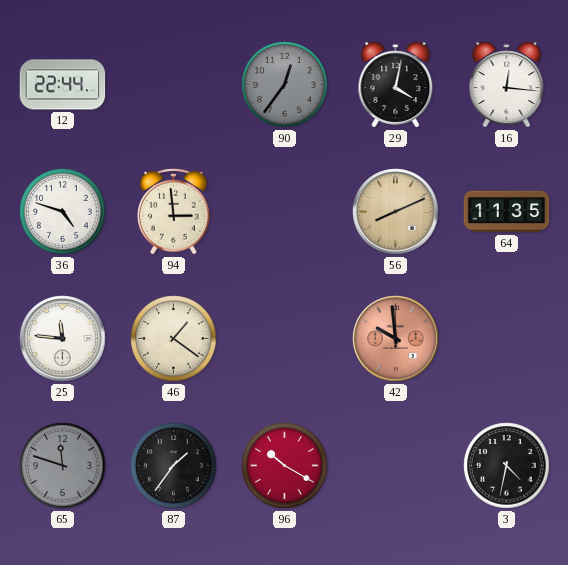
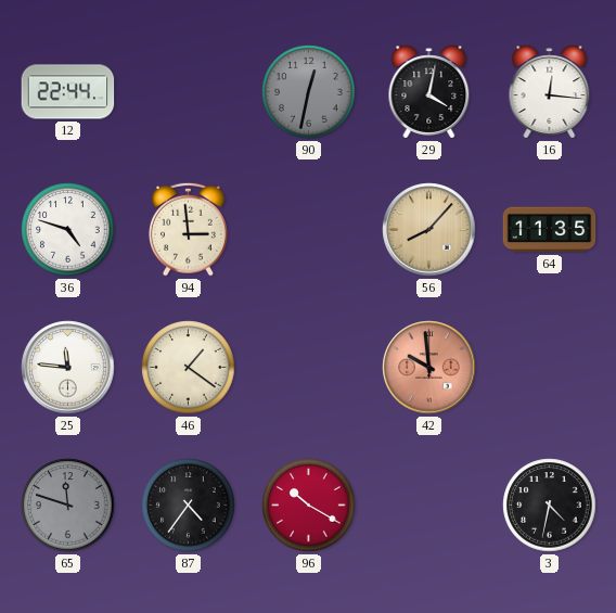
90: 12:36 -> 12:32
56: 8:11 -> 8:07
87: 1:36 -> 4:36
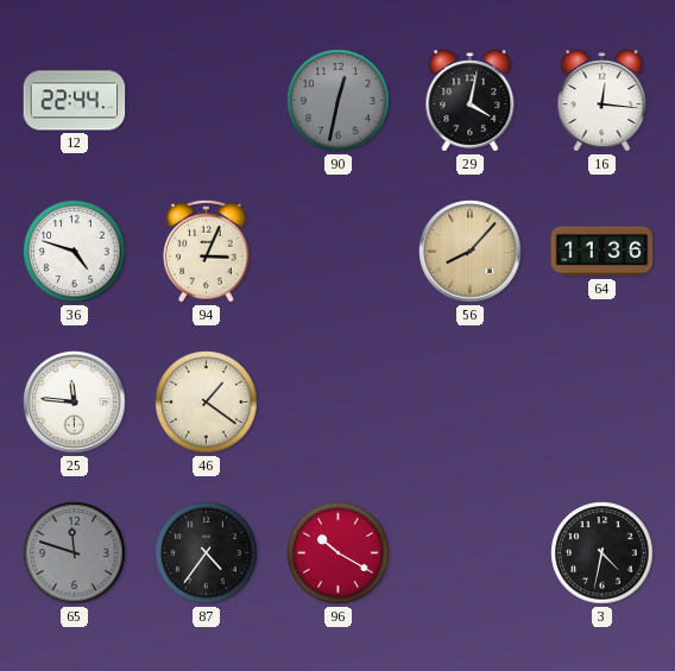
94: 2:59 -> 3:04
64: 11:35 -> 11:36
42: 9:59 -> none
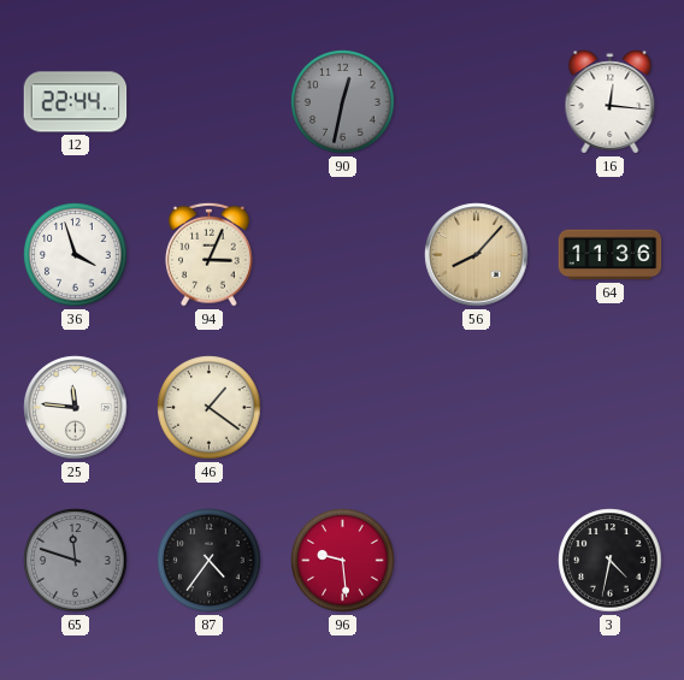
29: 4:02 -> none
36: 4:48 -> 3:57
96: 10:20 -> 9:29
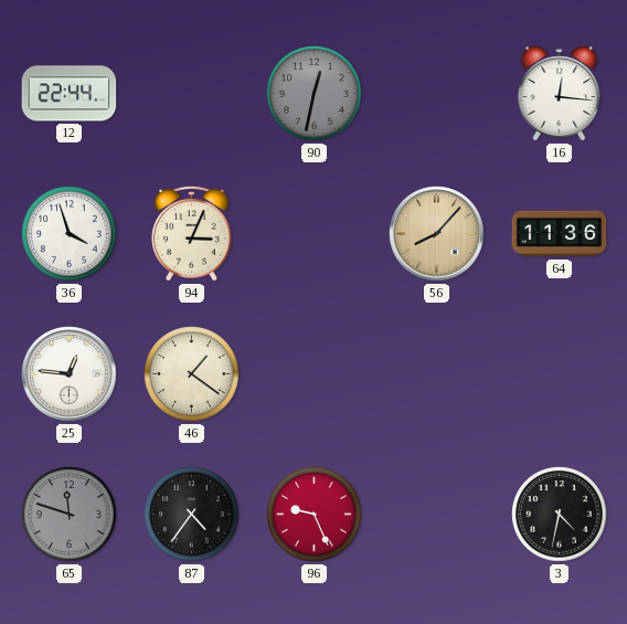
25: 11:46 -> 12:46
96: 9:29 -> 9:26
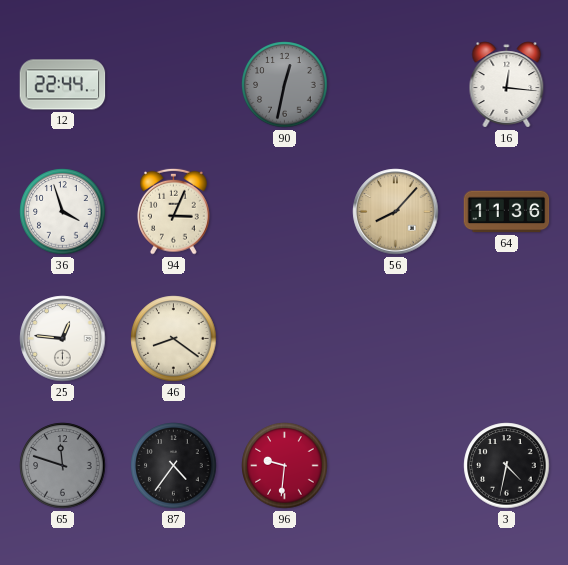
46: 1:21 -> 8:21
96: 9:26 -> 9:31
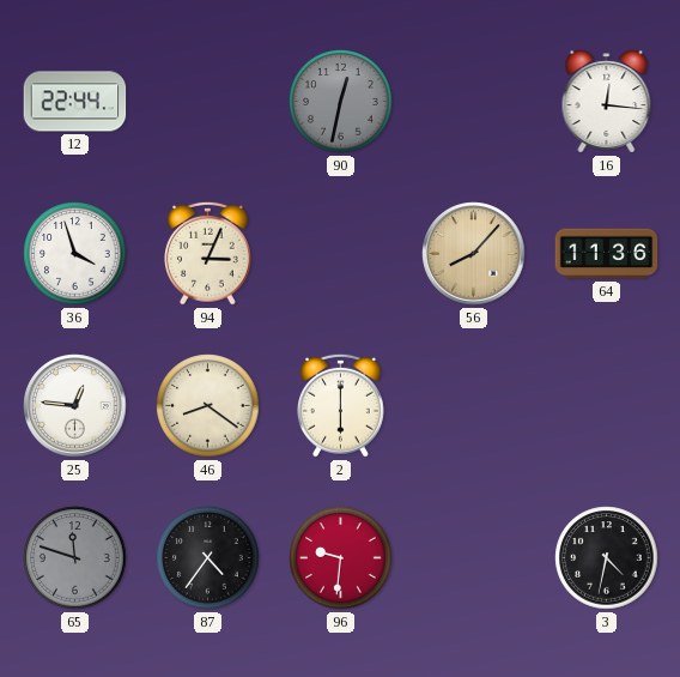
2: none -> 6:00
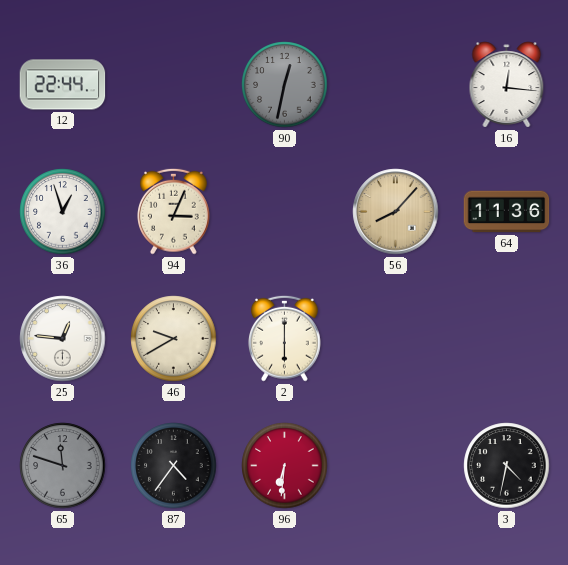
36: 3:57 -> 12:57
46: 8:21 -> 9:40
96: 9:31 -> 6:31
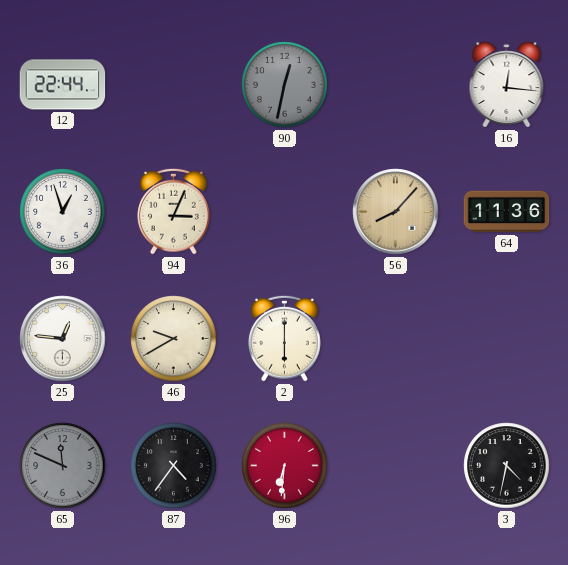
65: 11:48 -> 11:49
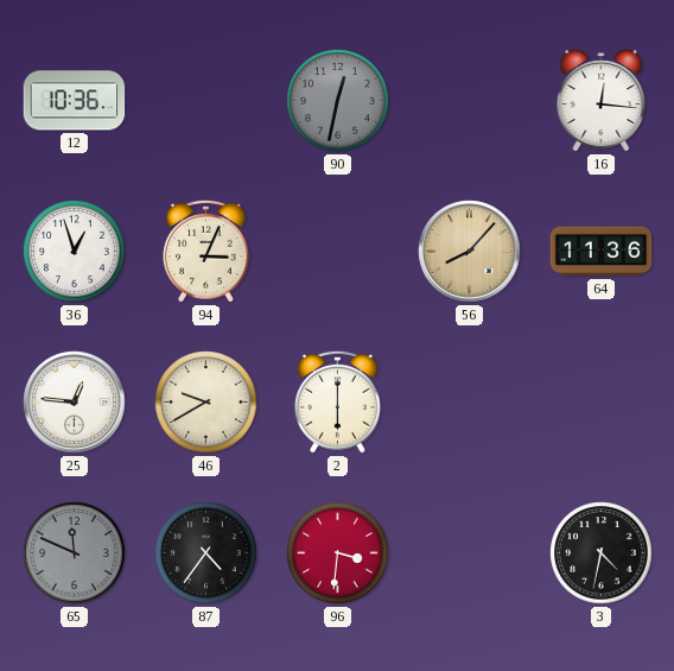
12: 22:44 -> 10:36
96: 6:31 -> 3:31
